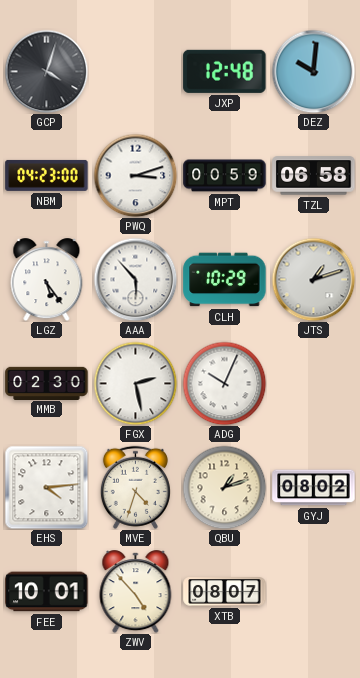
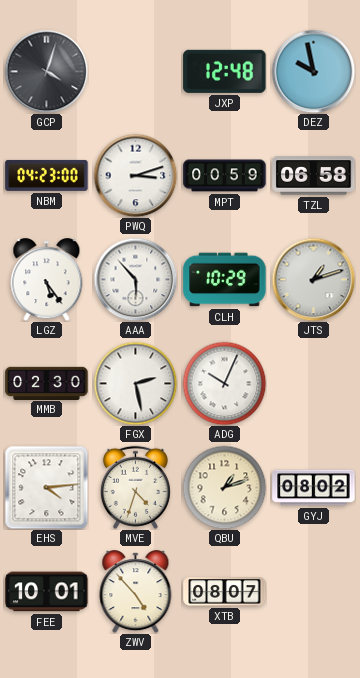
DEZ: 10:01 -> 9:58
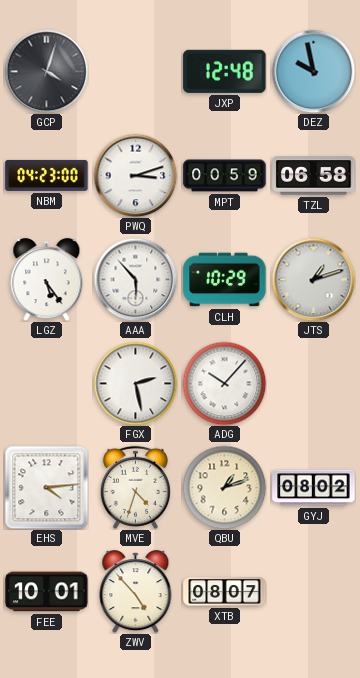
MMB: 02:30 -> none
ADG: 10:04 -> 10:07
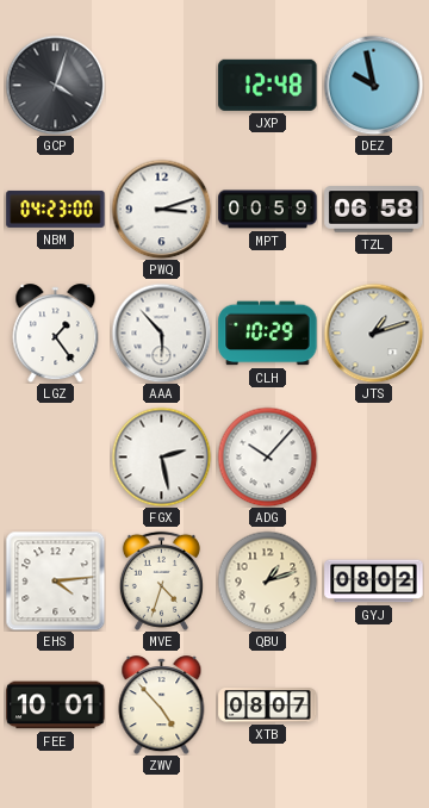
LGZ: 5:24 -> 1:24
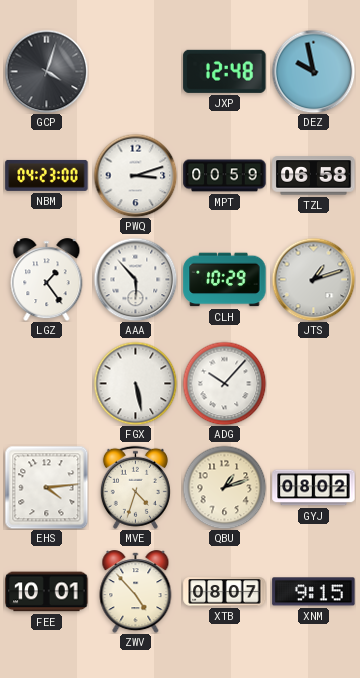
FGX: 2:28 -> 5:28
XNM: none -> 9:15
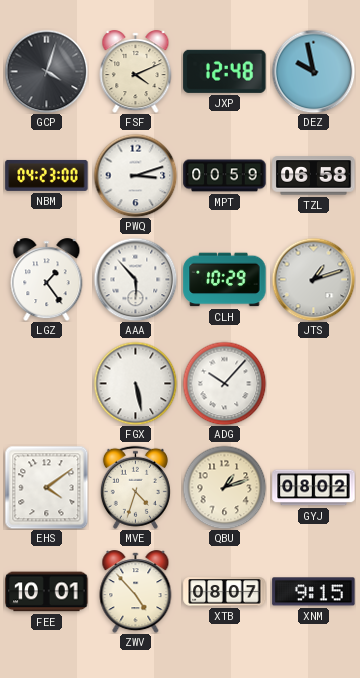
FSF: none -> 4:11
EHS: 4:14 -> 4:09
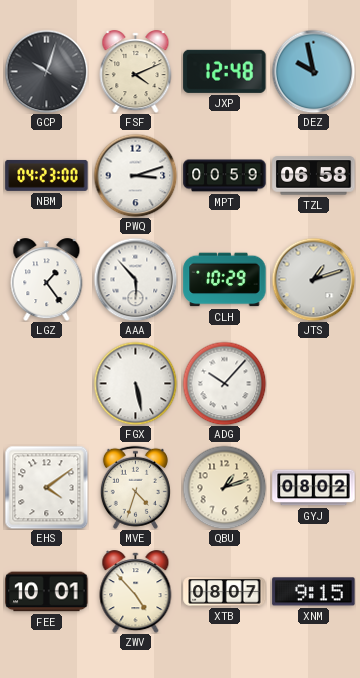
GCP: 4:03 -> 10:03
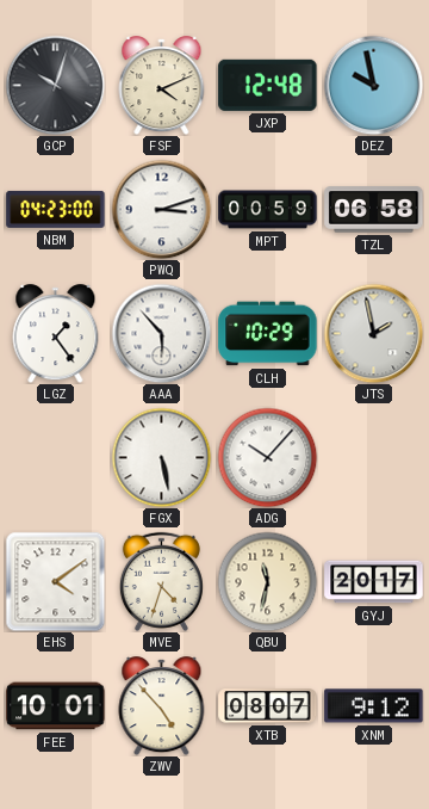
JTS: 1:12 -> 1:58
QBU: 1:12 -> 11:32
GYJ: 08:02 -> 20:17
XNM: 9:15 -> 9:12
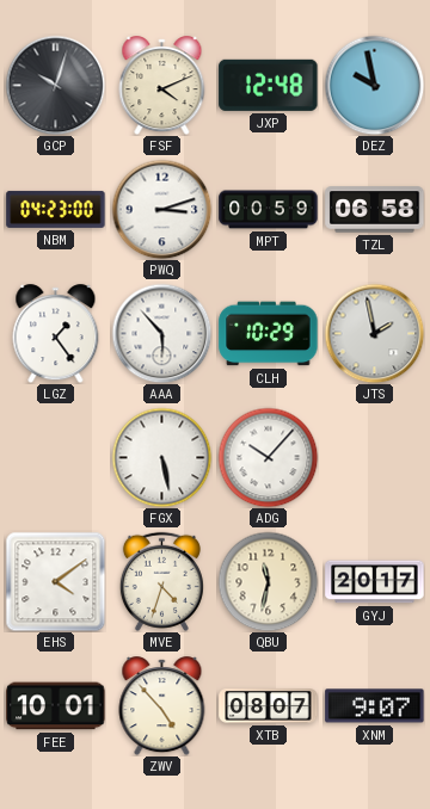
XNM: 9:12 -> 9:07
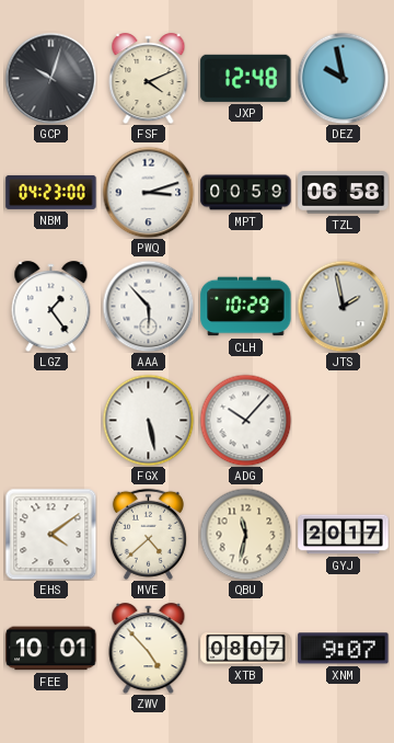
MVE: 4:33 -> 4:38
